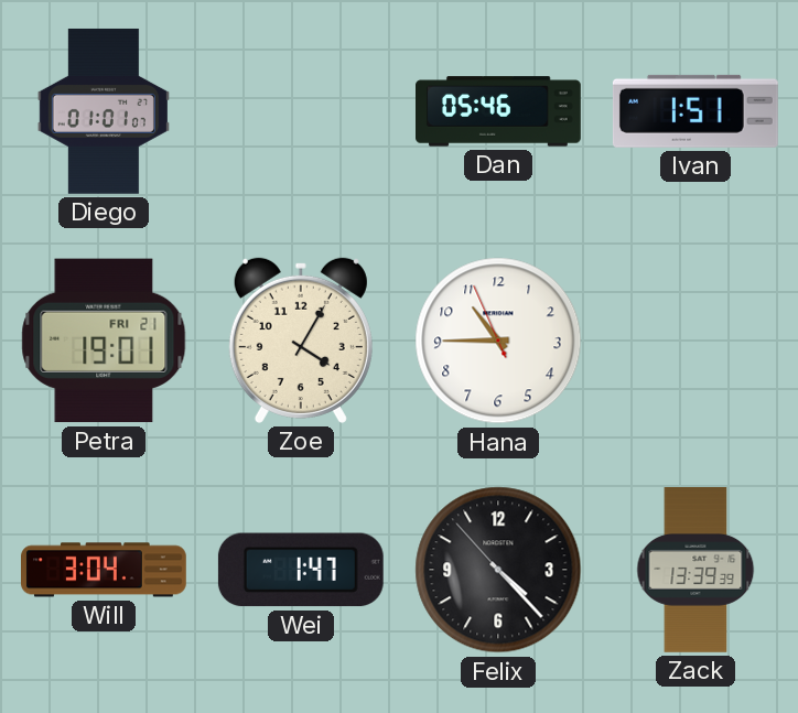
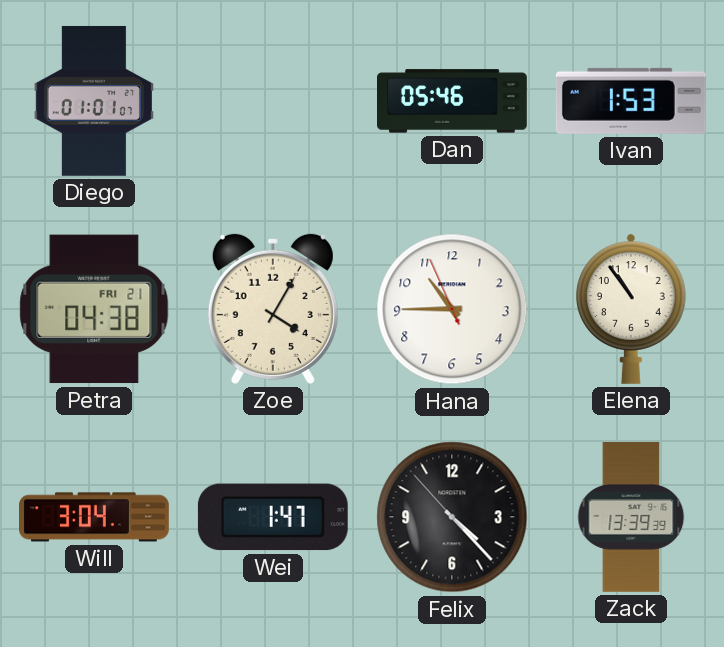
Ivan: 1:51 -> 1:53
Petra: 19:01 -> 04:38
Elena: none -> 10:54
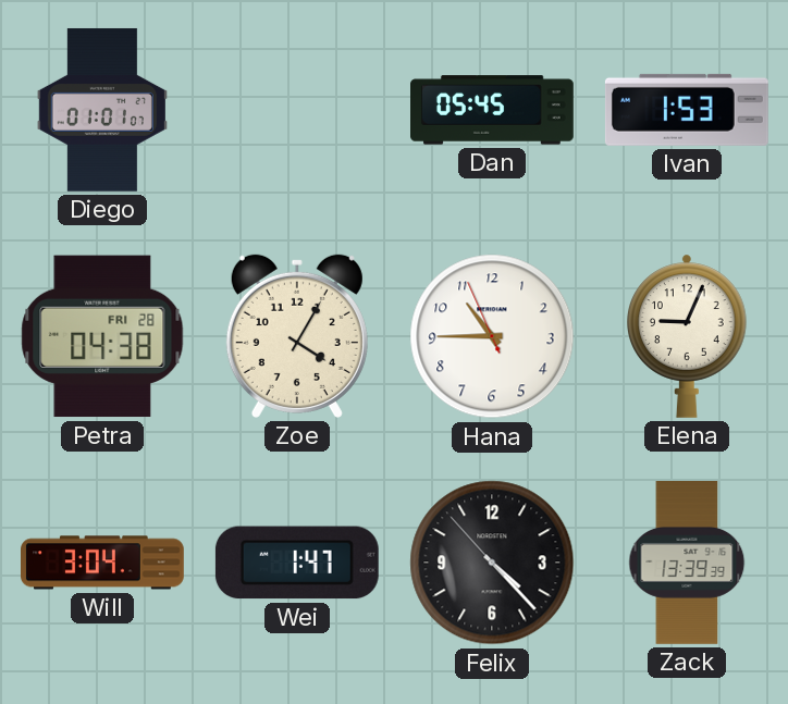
Dan: 05:46 -> 05:45
Petra date: FRI 21 -> FRI 28
Elena: 10:54 -> 9:04
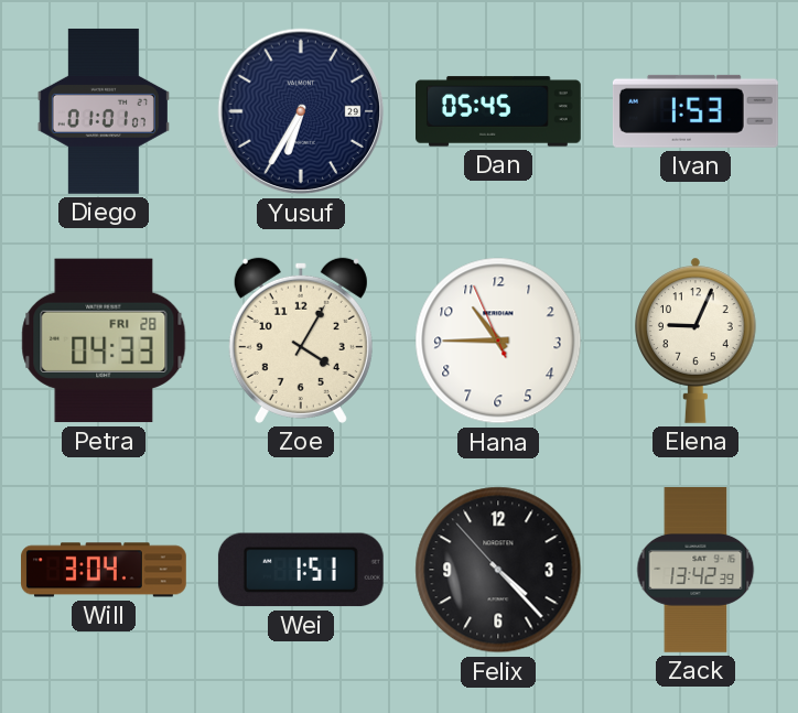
Yusuf: none -> 6:35
Petra: 04:38 -> 04:33
Wei: 1:47 -> 1:51
Zack: 13:39 -> 13:42
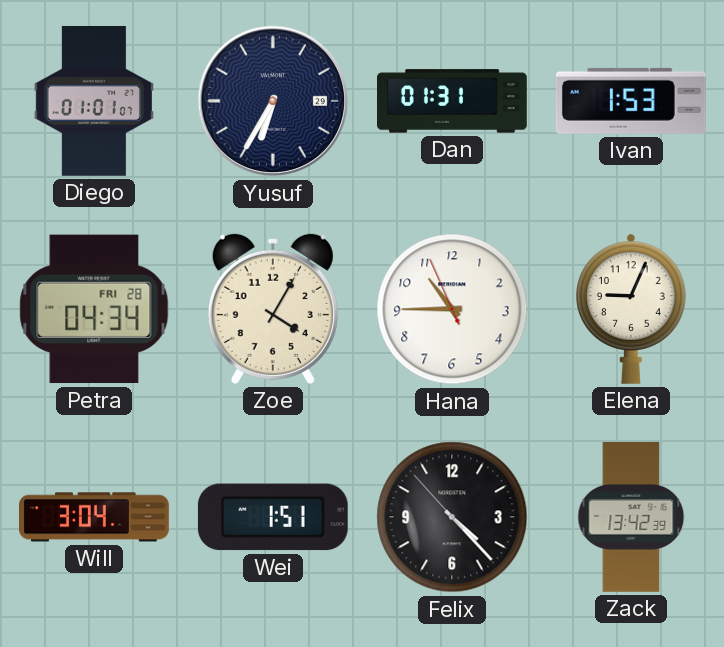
Dan: 05:45 -> 01:31
Petra: 04:33 -> 04:34
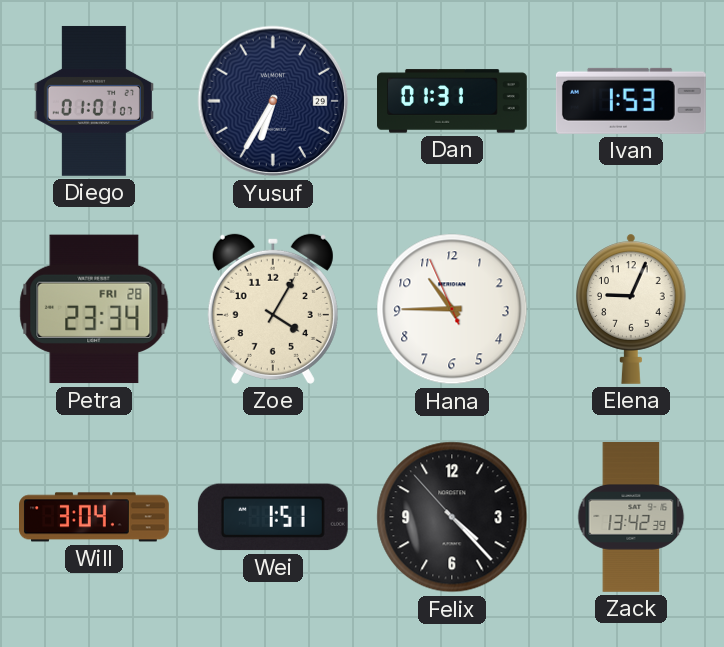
Petra: 04:34 -> 23:34
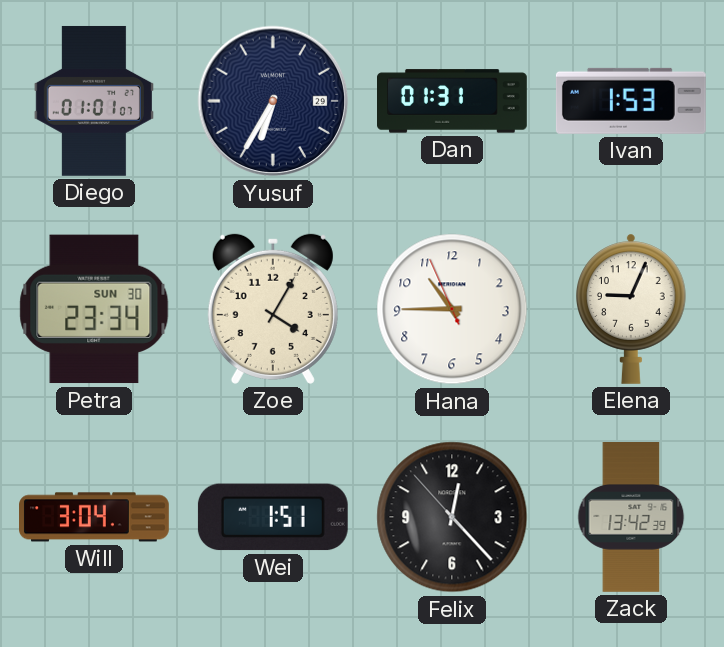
Petra date: FRI 28 -> SUN 30
Felix: 4:22 -> 12:22
